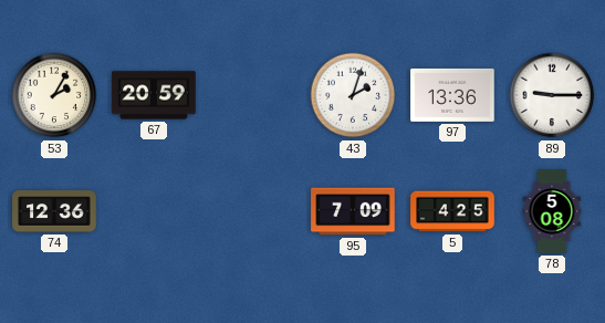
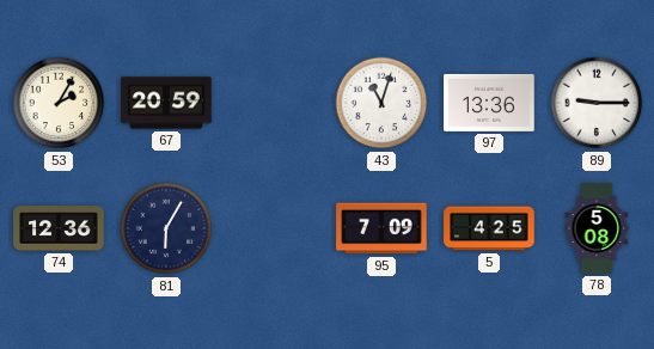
43: 2:03 -> 11:03
81: none -> 6:05
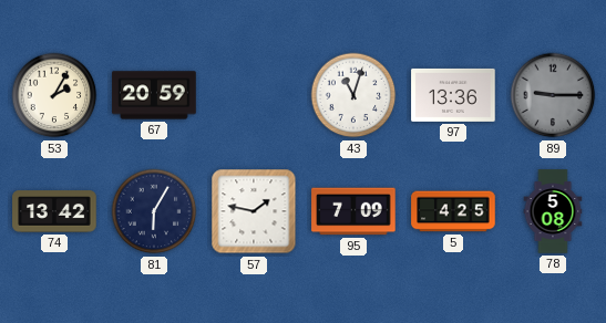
89 dial: white -> grey
74: 12:36 -> 13:42
57: none -> 1:47
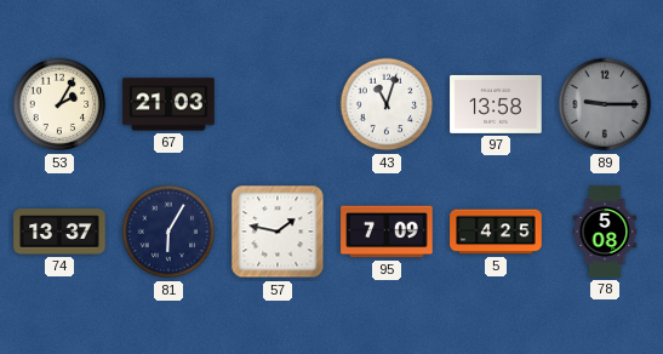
67: 20:59 -> 21:03
97: 13:36 -> 13:58
74: 13:42 -> 13:37
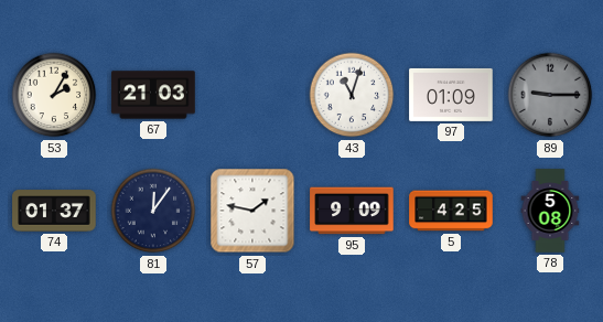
97: 13:58 -> 01:09
74: 13:37 -> 01:37
81: 6:05 -> 12:06
95: 7:09 -> 9:09
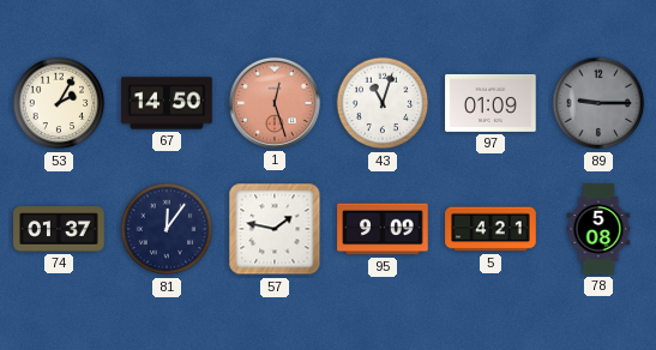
67: 21:03 -> 14:50
1: none -> 12:27
5: 4:25 -> 4:21
